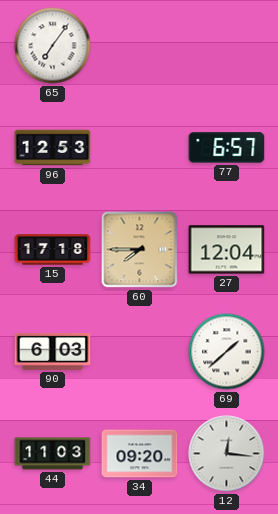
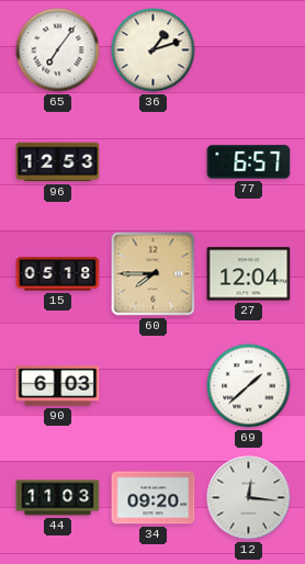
36: none -> 1:12
15: 17:18 -> 05:18
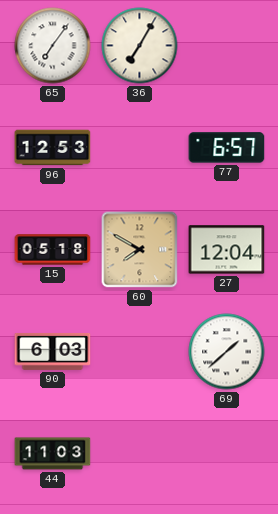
36: 1:12 -> 7:05
60: 7:45 -> 7:50
34: 09:20 -> none
12: 12:16 -> none
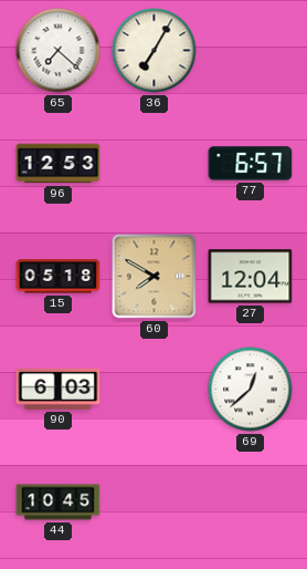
65: 7:06 -> 7:22
69: 1:38 -> 12:38
44: 11:03 -> 10:45
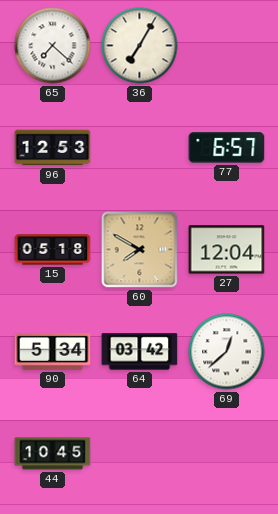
90: 6:03 -> 5:34
64: none -> 03:42
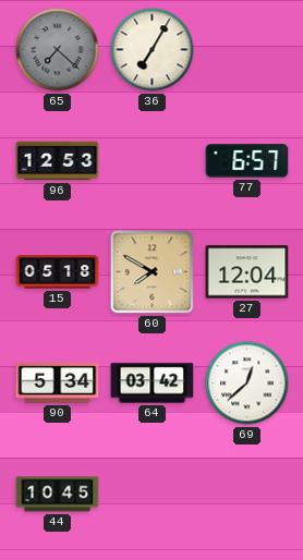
65 dial: white -> grey
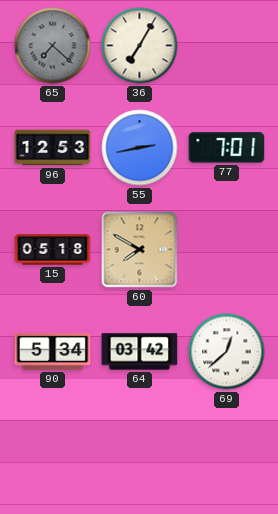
55: none -> 2:43
77: 6:57 -> 7:01
27: 12:04 -> none
44: 10:45 -> none
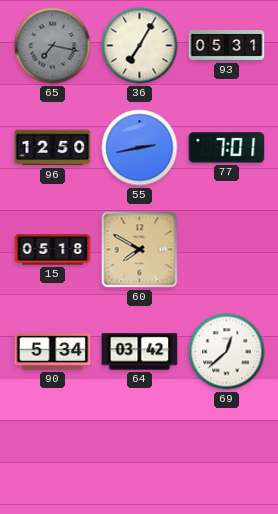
65: 7:22 -> 7:17
93: none -> 05:31
96: 12:53 -> 12:50
